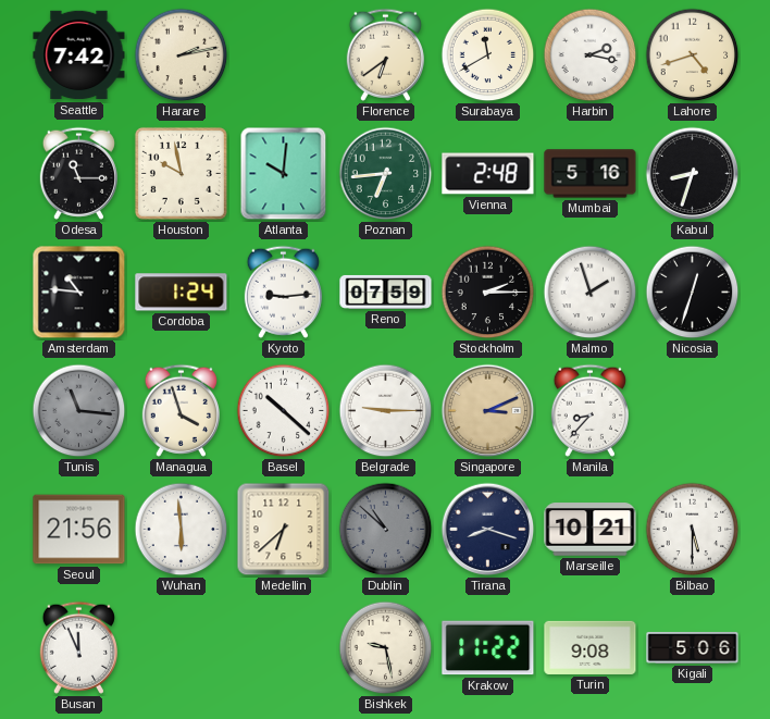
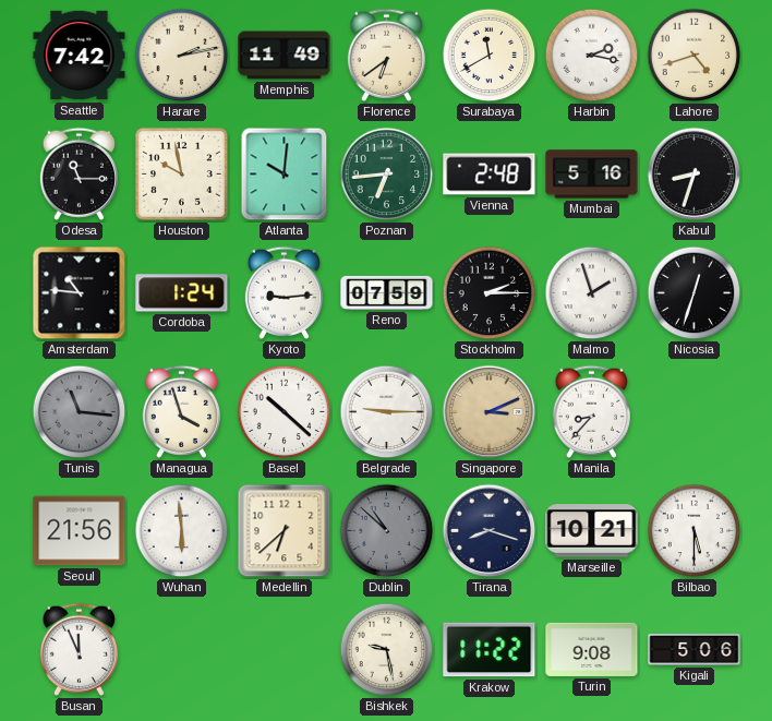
Memphis: none -> 11:49
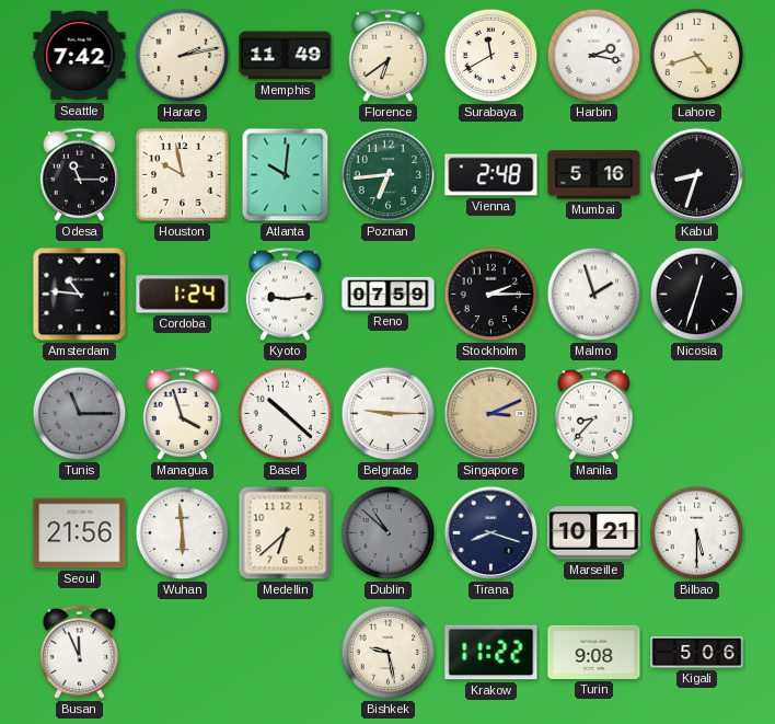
Tunis: 11:16 -> 11:15
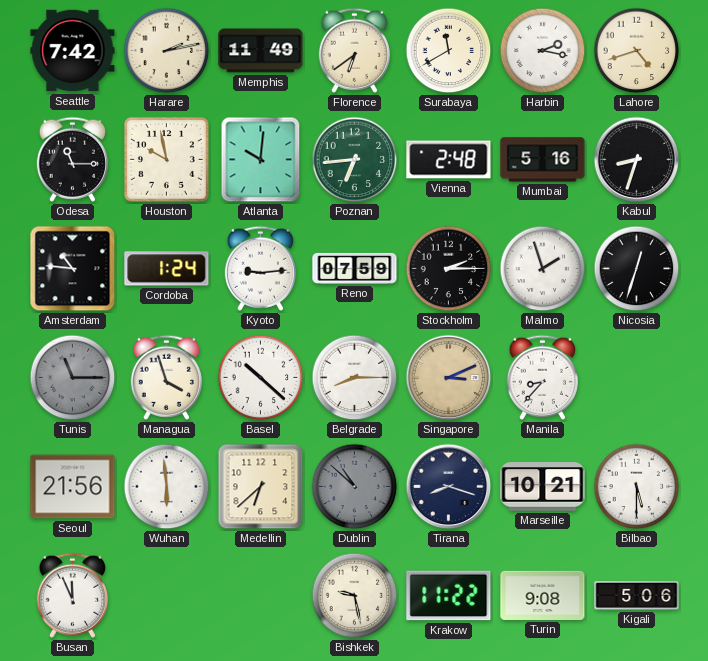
Belgrade: 9:15 -> 8:15
